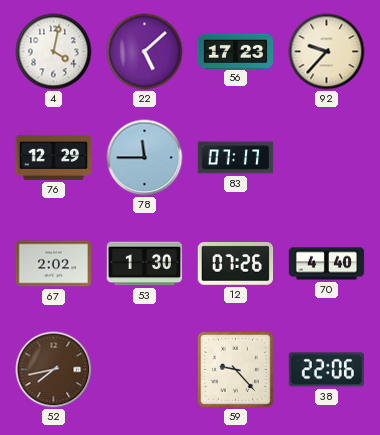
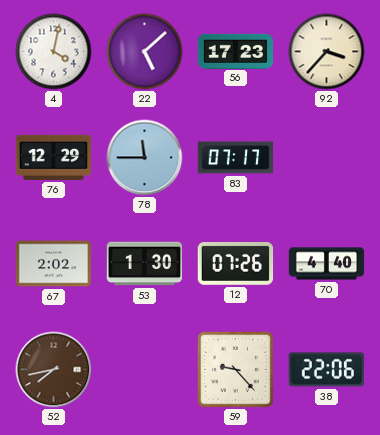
92: 9:37 -> 3:37
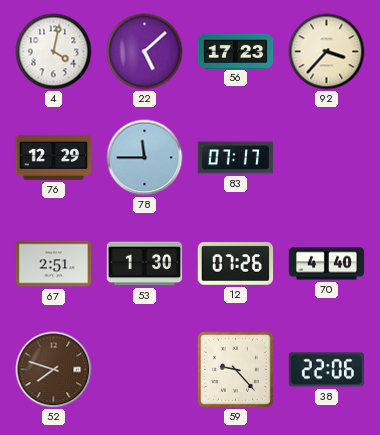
67: 2:02 -> 2:51
52: 7:43 -> 7:48
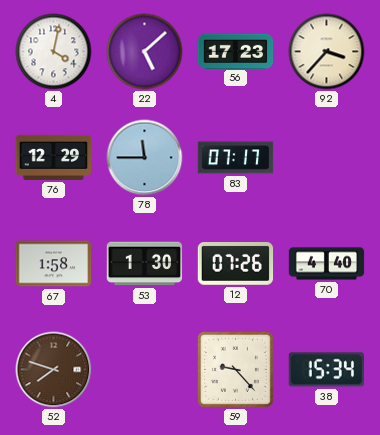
67: 2:51 -> 1:58
38: 22:06 -> 15:34
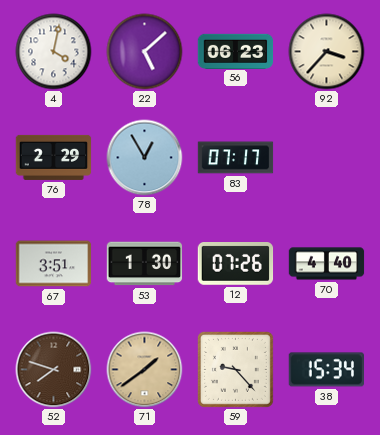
56: 17:23 -> 06:23
76: 12:29 -> 2:29
78: 11:45 -> 12:55
67: 1:58 -> 3:51
71: none -> 1:39
